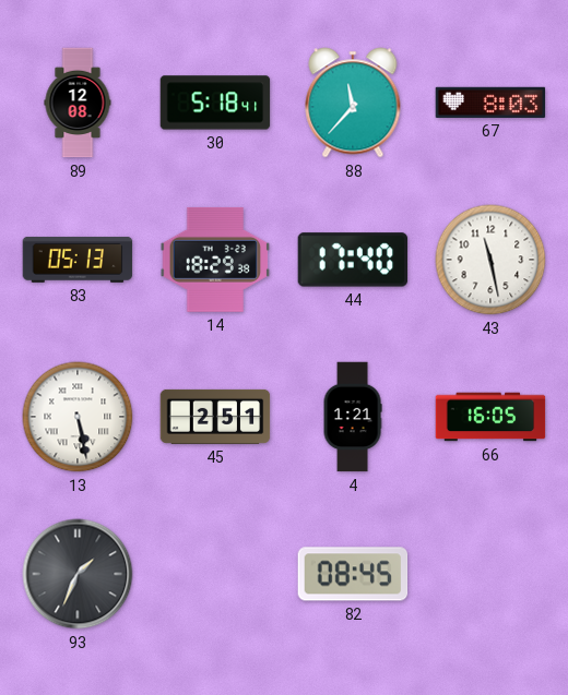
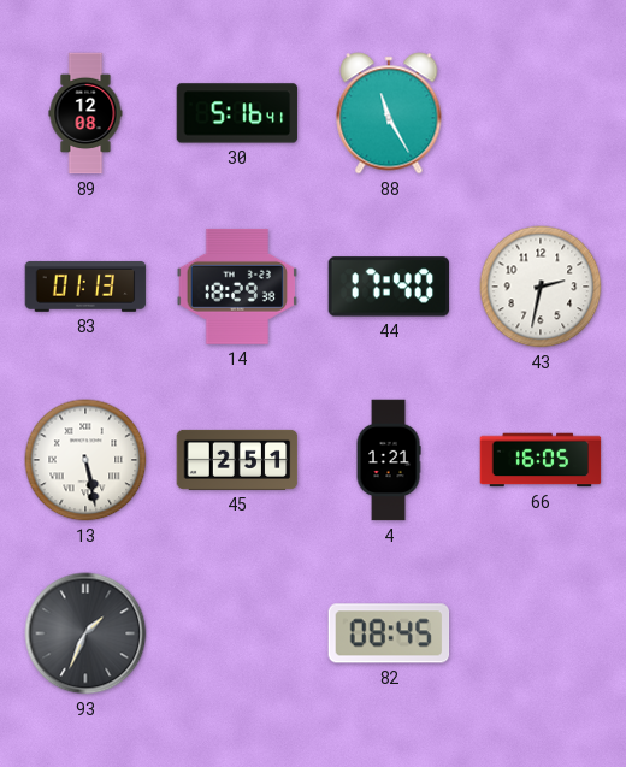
30: 5:18 -> 5:16
88: 11:37 -> 11:25
67: 8:03 -> none
83: 05:13 -> 01:13
43: 11:28 -> 2:32
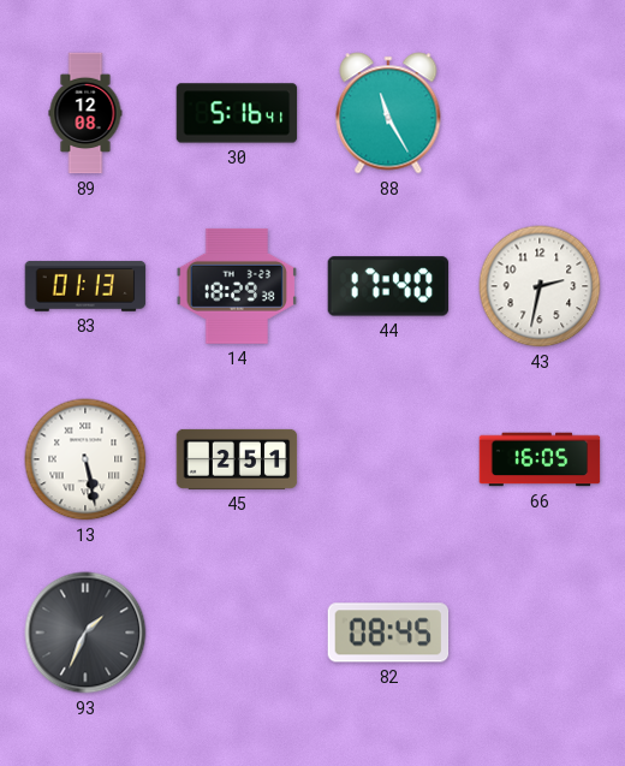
4: 1:21 -> none
